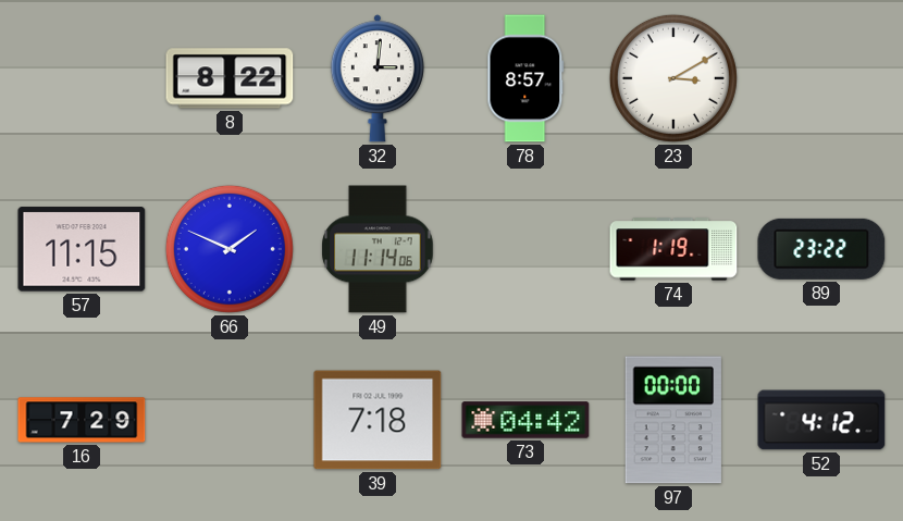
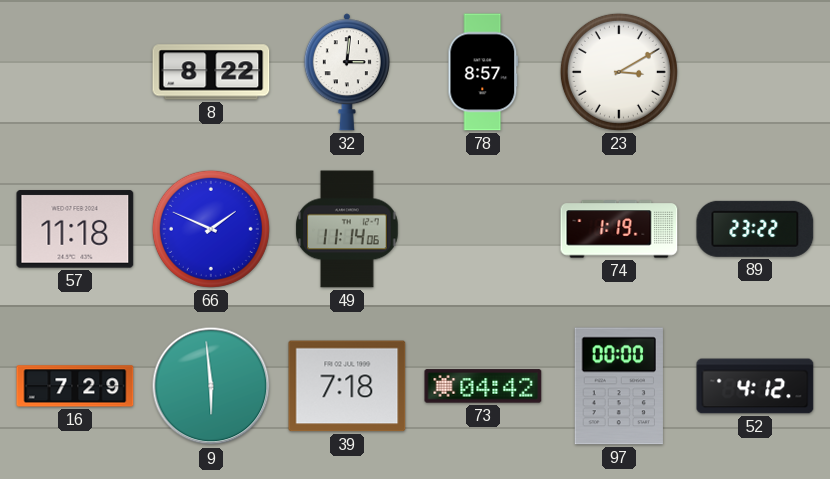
57: 11:15 -> 11:18
9: none -> 5:59
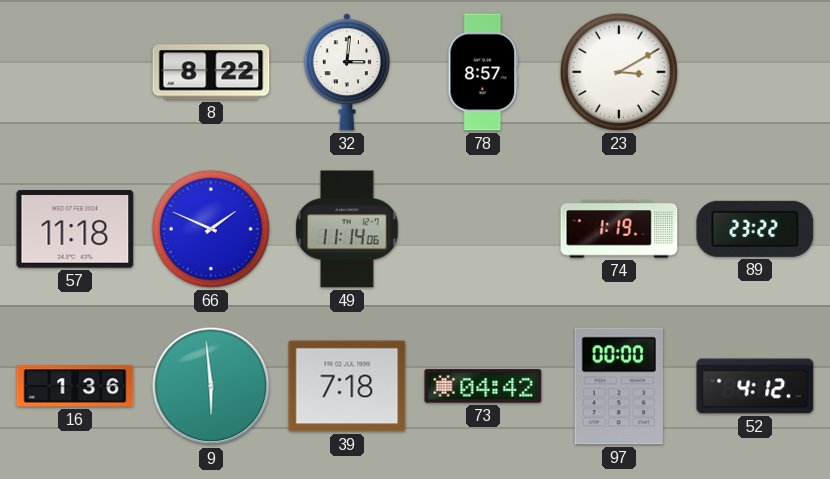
16: 7:29 -> 1:36
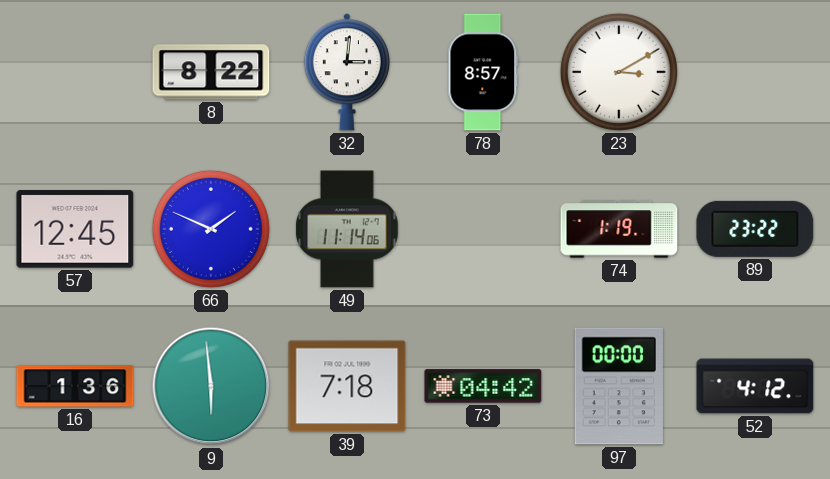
57: 11:18 -> 12:45
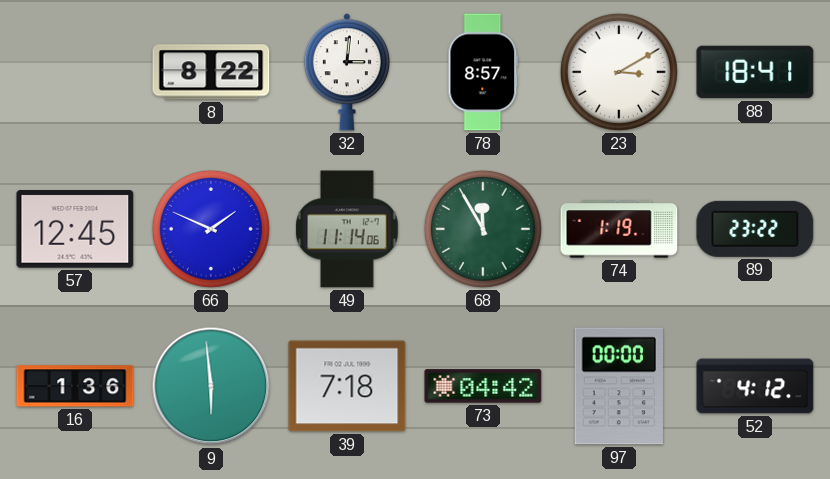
88: none -> 18:41
68: none -> 11:55
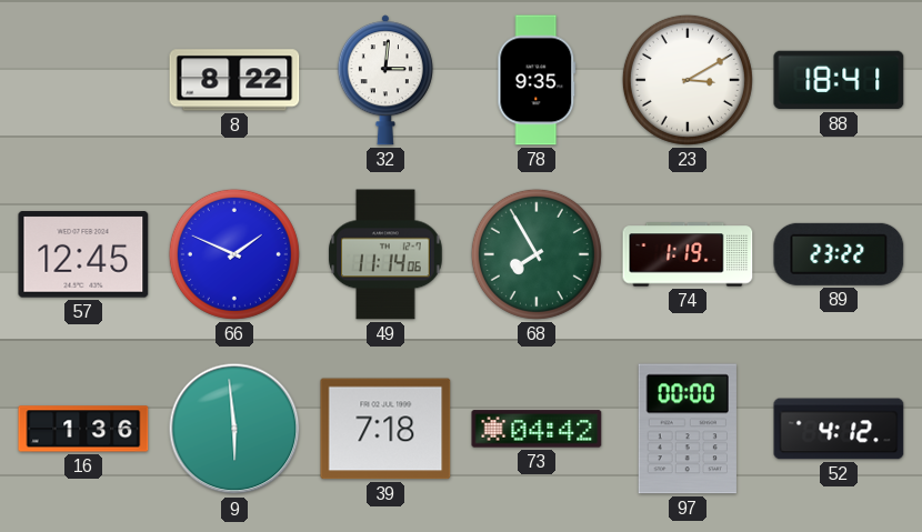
78: 8:57 -> 9:35
68: 11:55 -> 7:55
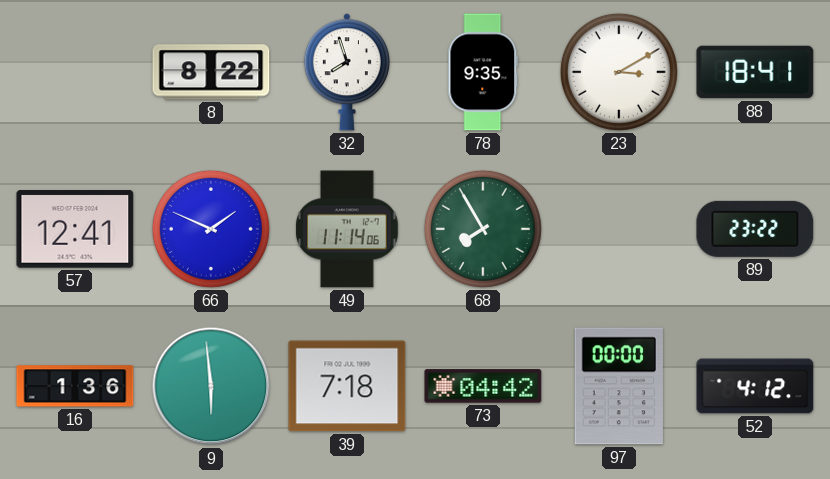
32: 3:01 -> 7:57
57: 12:45 -> 12:41
74: 1:19 -> none
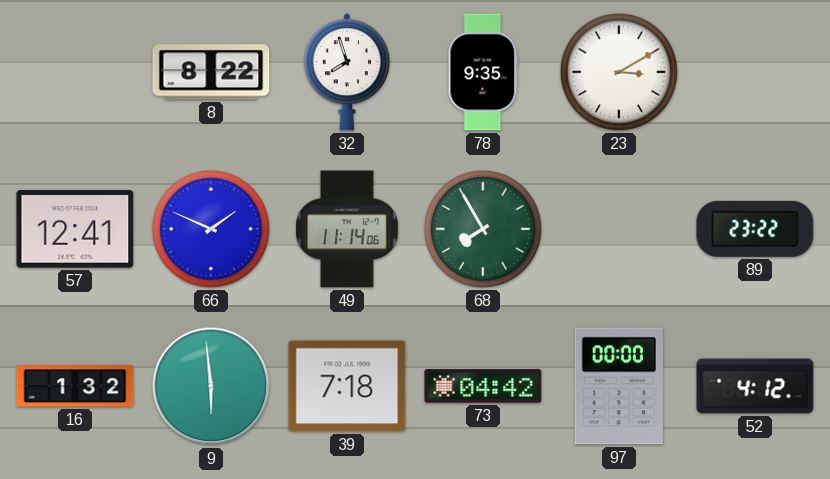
88: 18:41 -> none
16: 1:36 -> 1:32
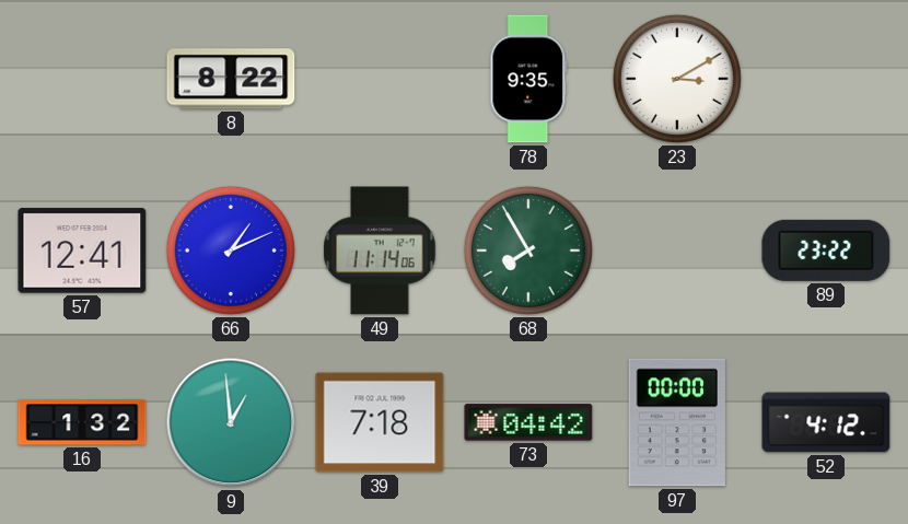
32: 7:57 -> none
66: 1:49 -> 1:11
9: 5:59 -> 12:59
